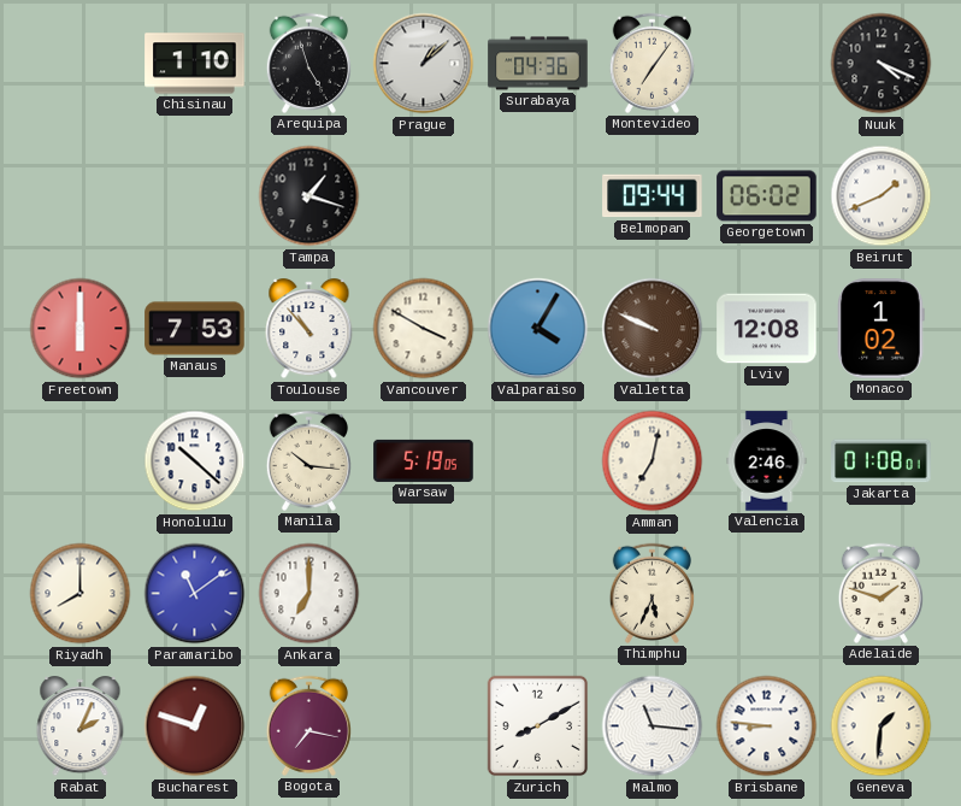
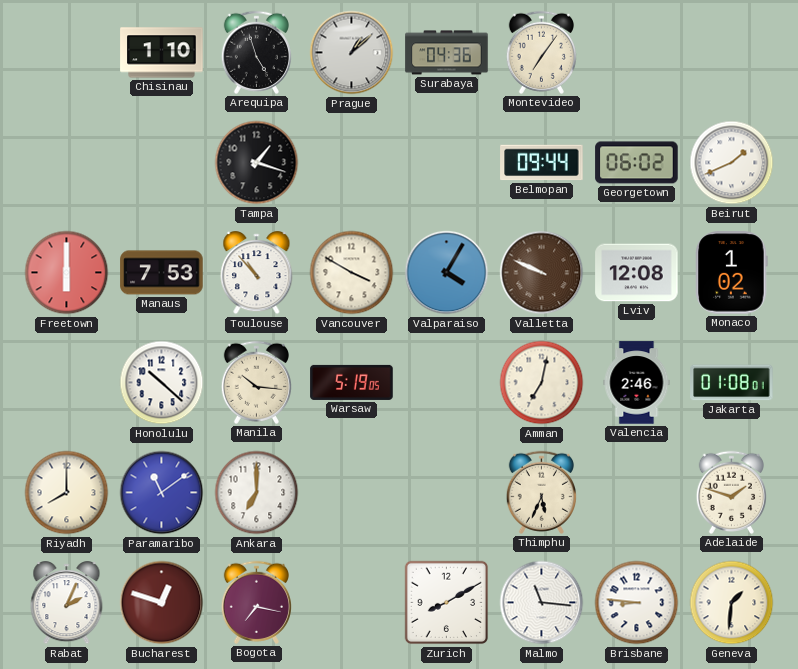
Nuuk: 4:19 -> none
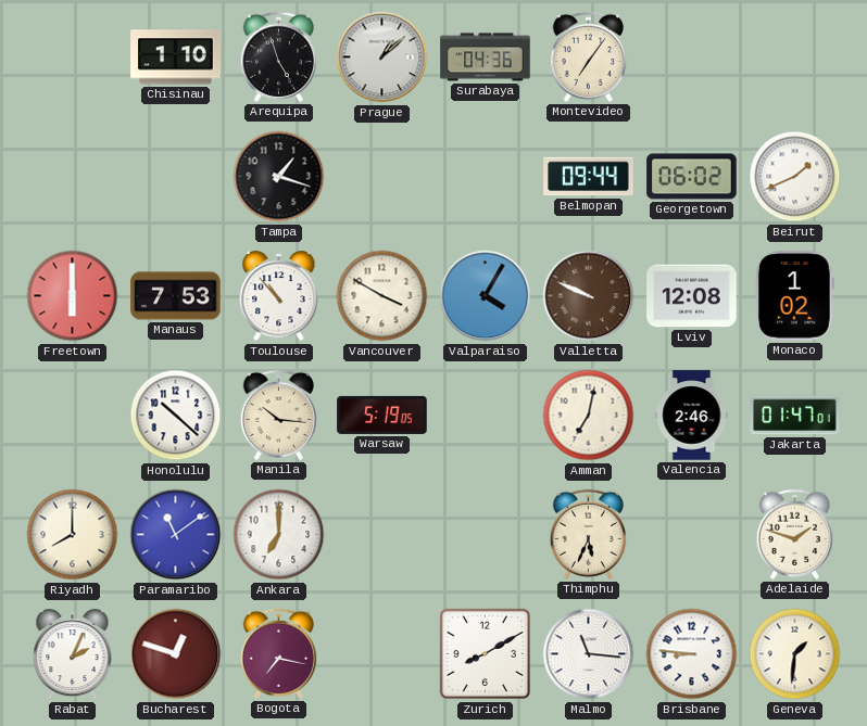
Jakarta: 01:08 -> 01:47
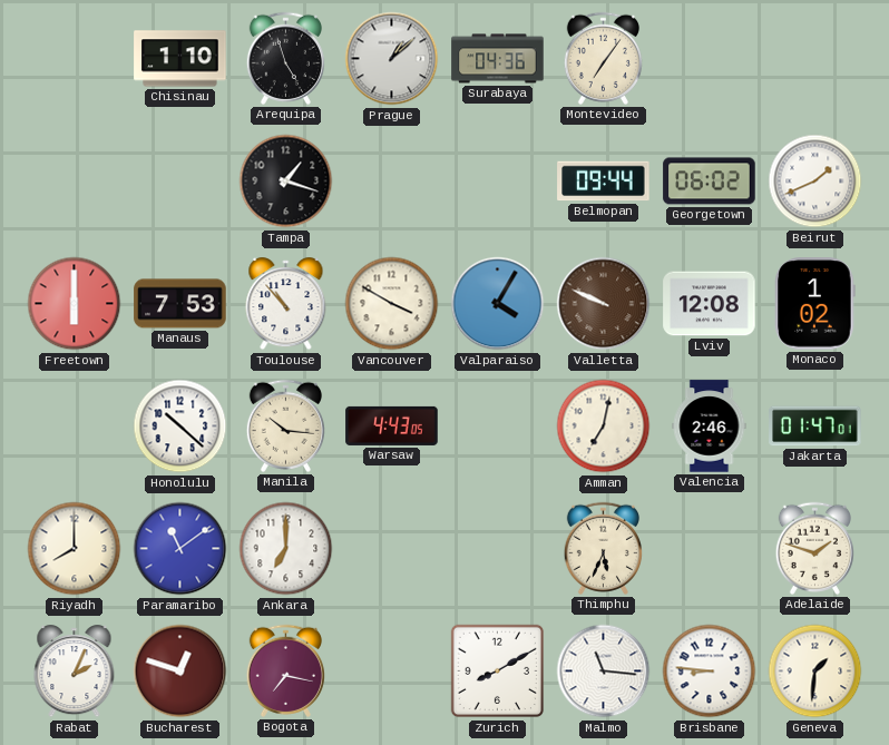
Warsaw: 5:19 -> 4:43
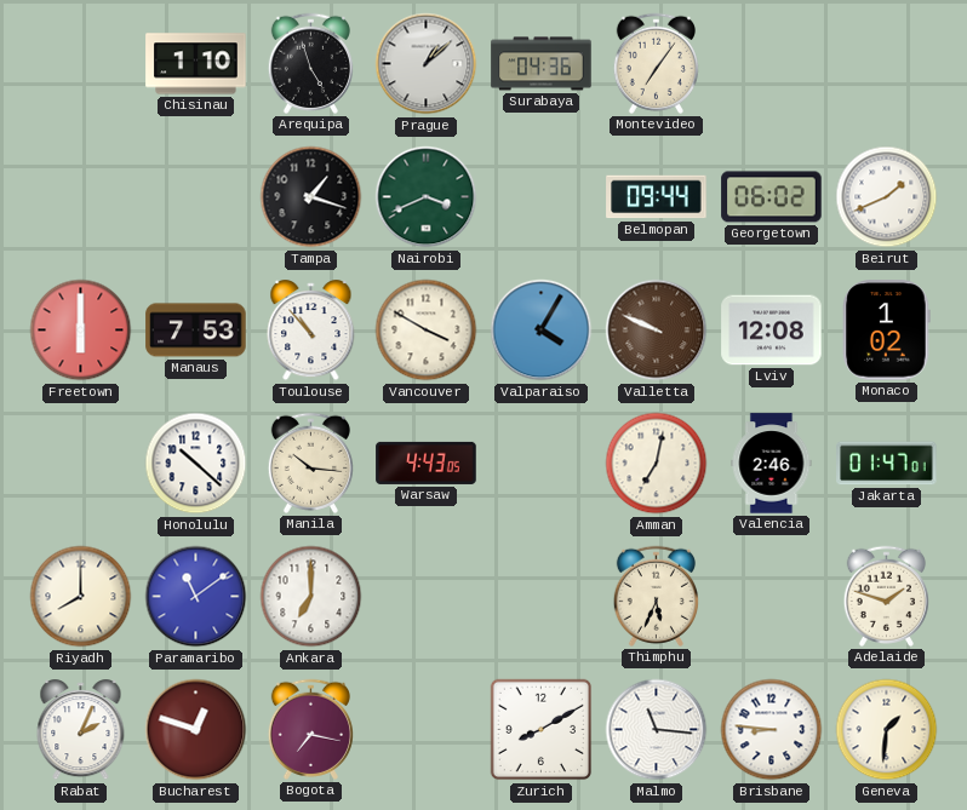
Nairobi: none -> 3:41
